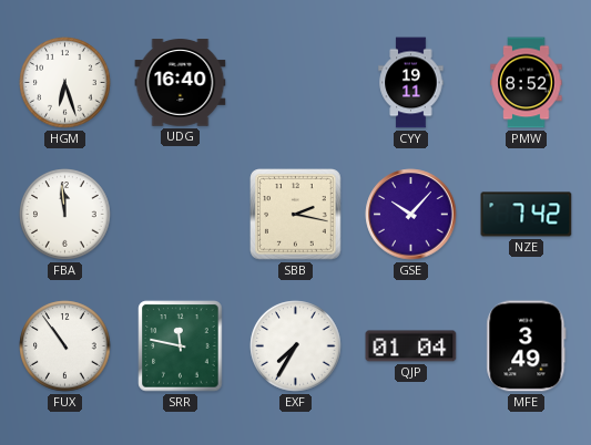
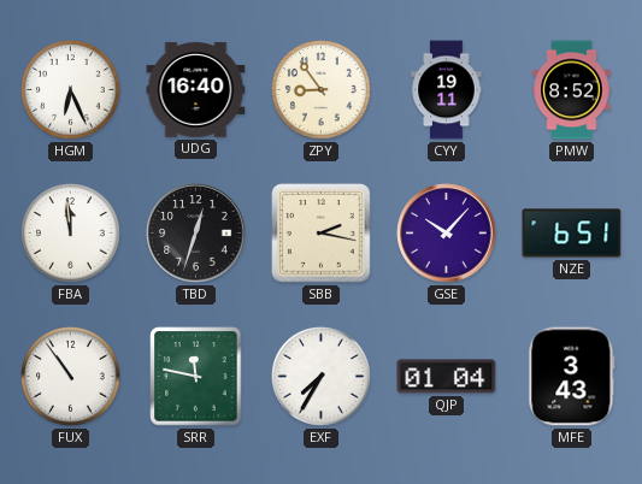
HGM: 6:27 -> 6:26
ZPY: none -> 8:54
TBD: none -> 12:33
NZE: 7:42 -> 6:51
MFE: 3:49 -> 3:43
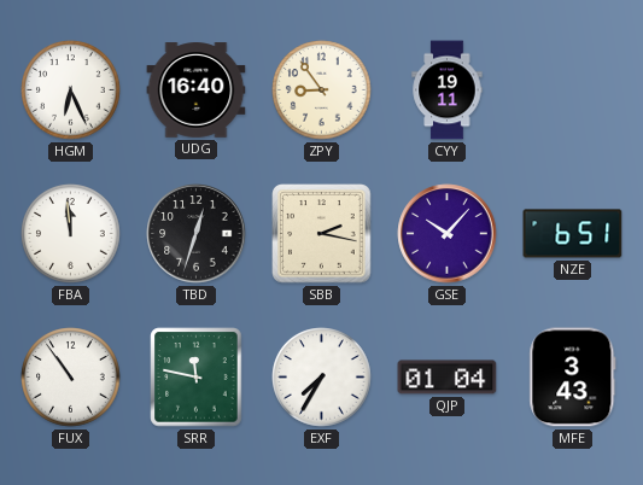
PMW: 8:52 -> none
